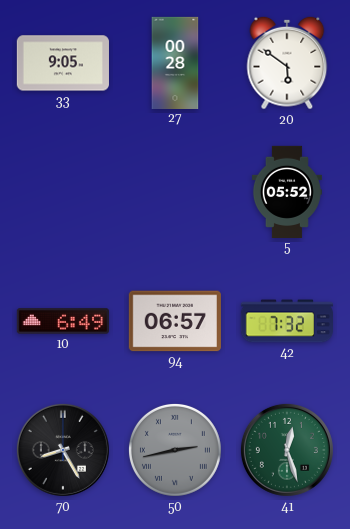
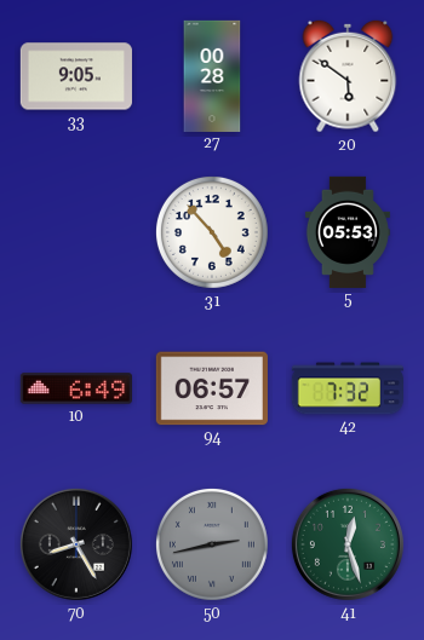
31: none -> 4:53
5: 05:52 -> 05:53
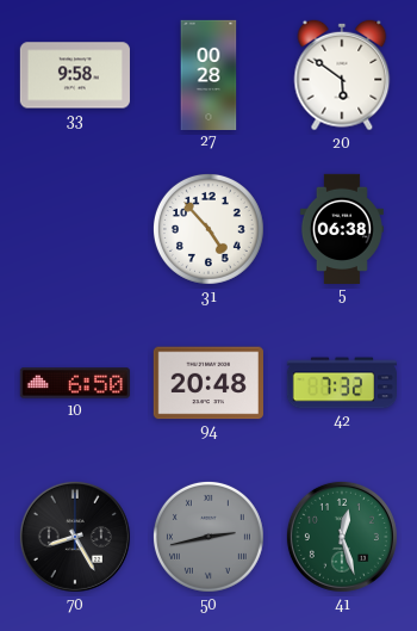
33: 9:05 -> 9:58
5: 05:53 -> 06:38
10: 6:49 -> 6:50
94: 06:57 -> 20:48
